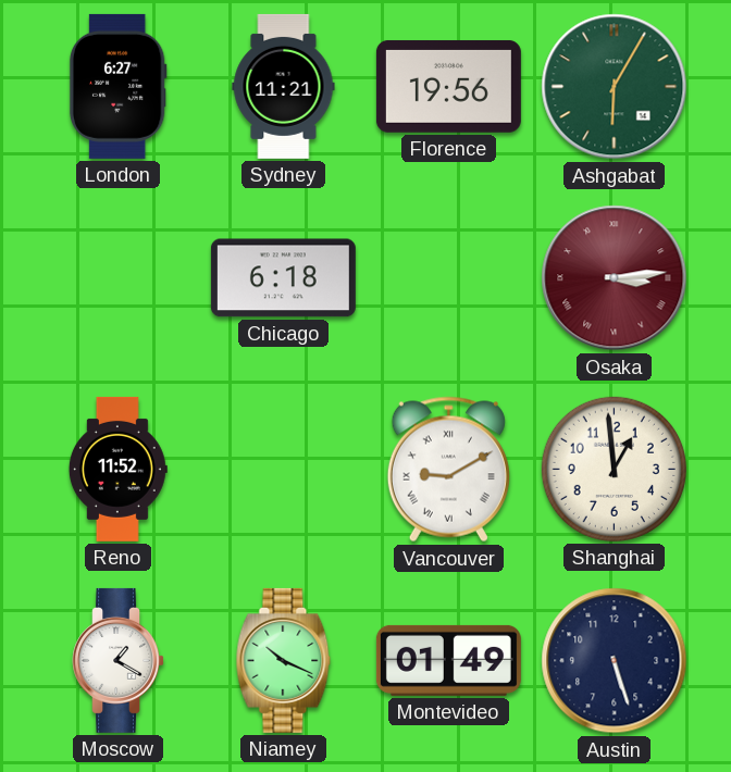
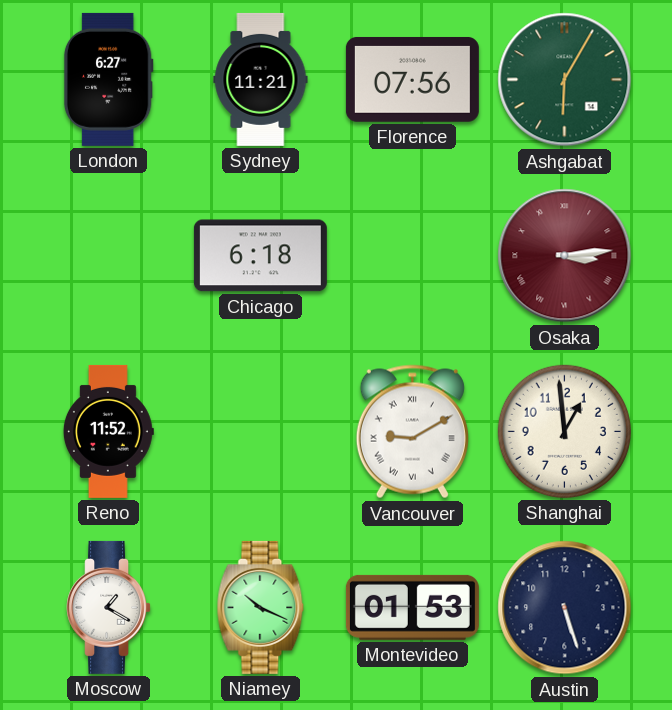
Florence: 19:56 -> 07:56
Montevideo: 01:49 -> 01:53
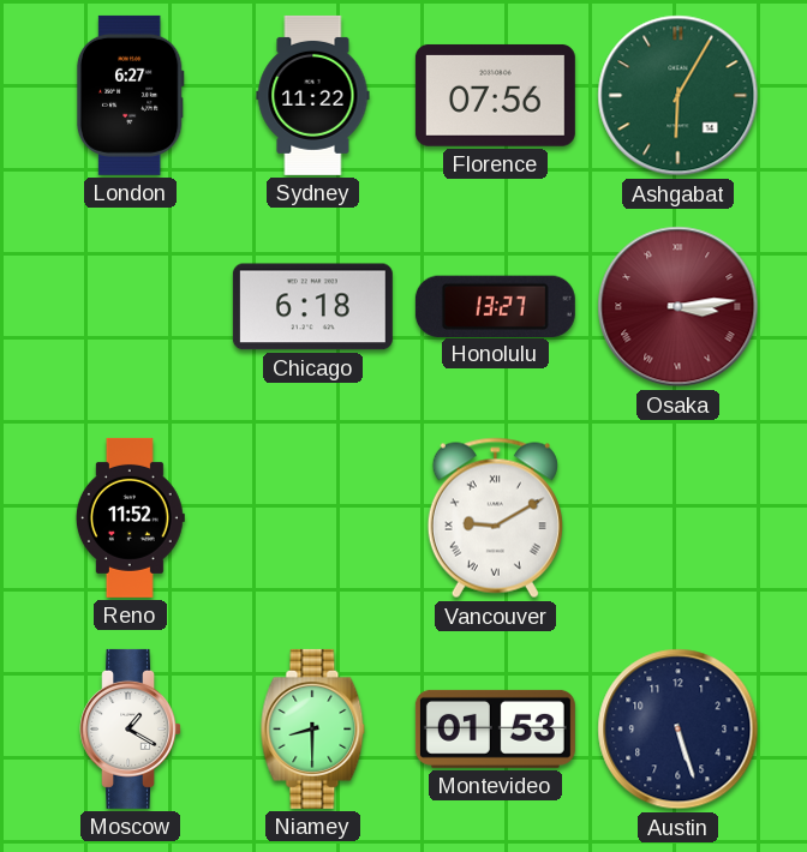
Sydney: 11:21 -> 11:22
Honolulu: none -> 13:27
Shanghai: 12:59 -> none
Niamey: 10:19 -> 8:30
